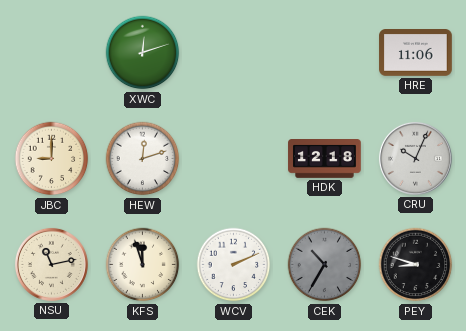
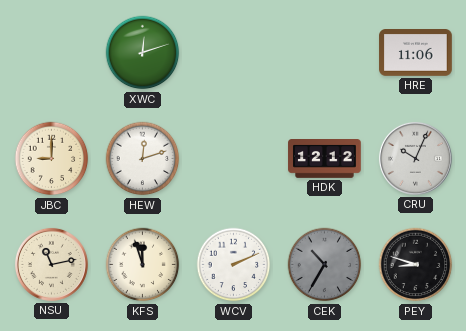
HDK: 12:18 -> 12:12
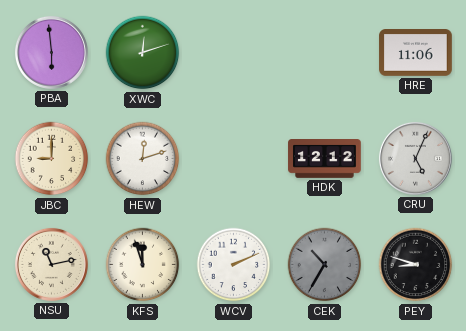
PBA: none -> 5:59
CRU: 10:04 -> 5:04
